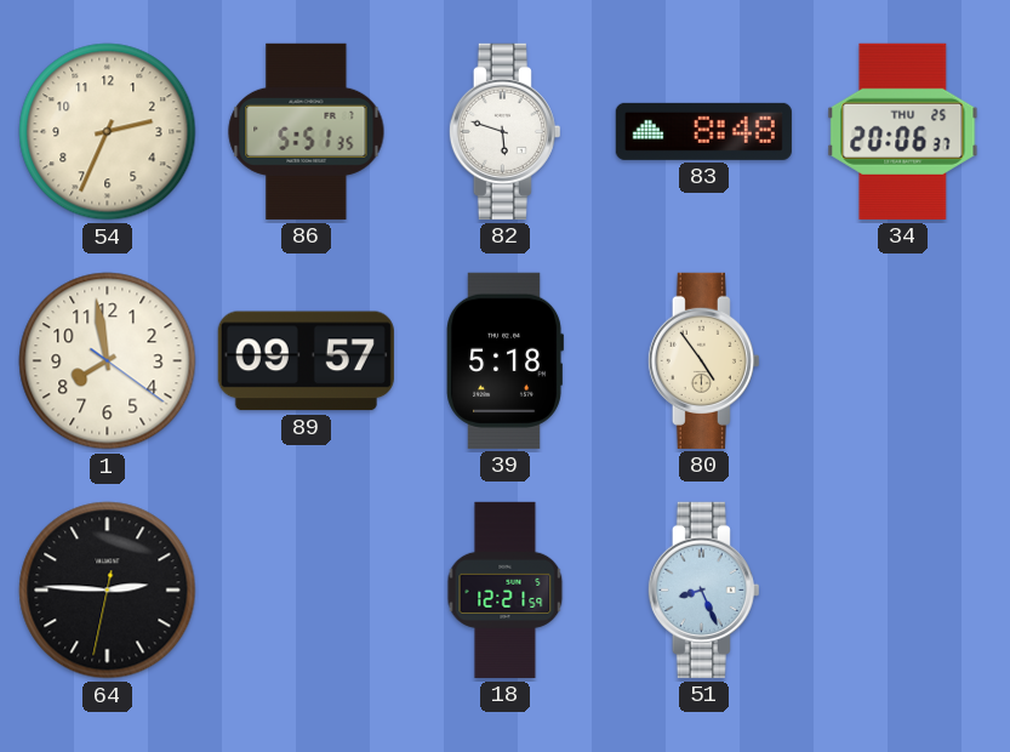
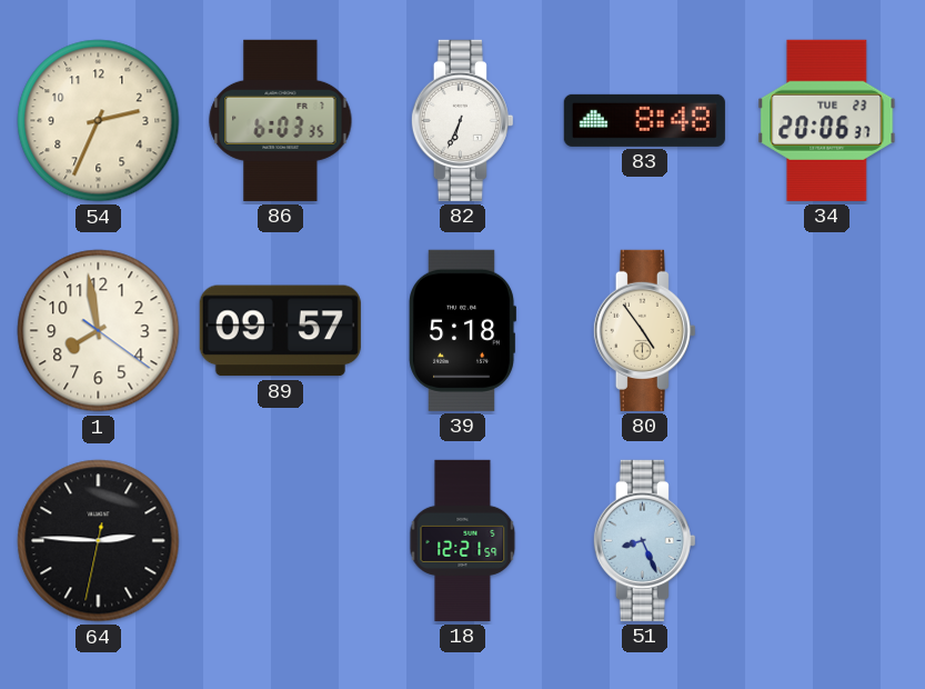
86: 5:51 -> 6:03
82: 5:48 -> 6:34
34 date: THU 25 -> TUE 23
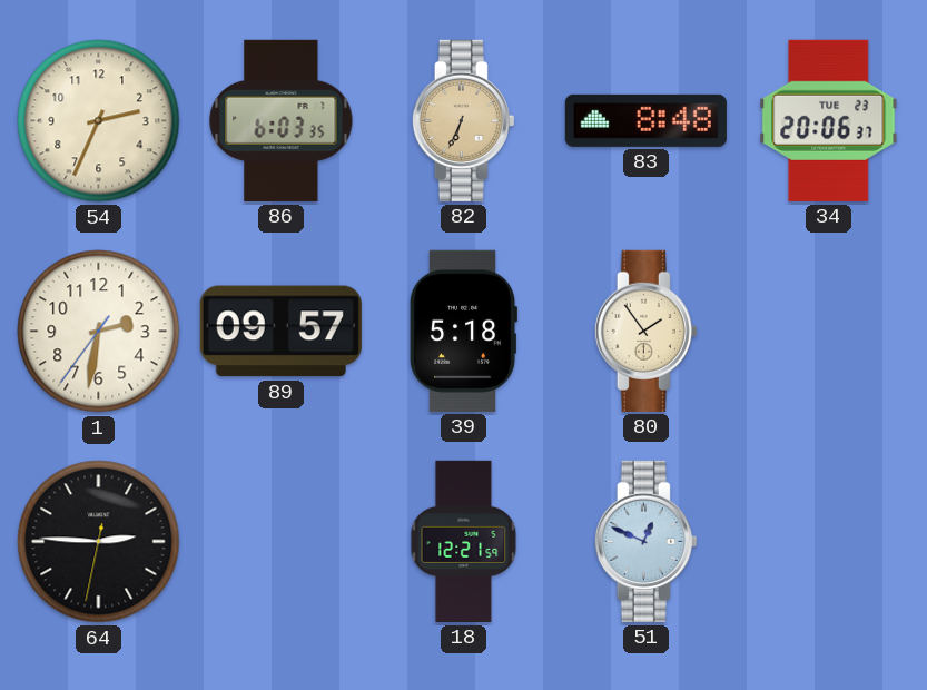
82 dial: white -> champagne
1: 7:58 -> 2:31
80: 4:54 -> 1:54
51: 8:26 -> 12:49
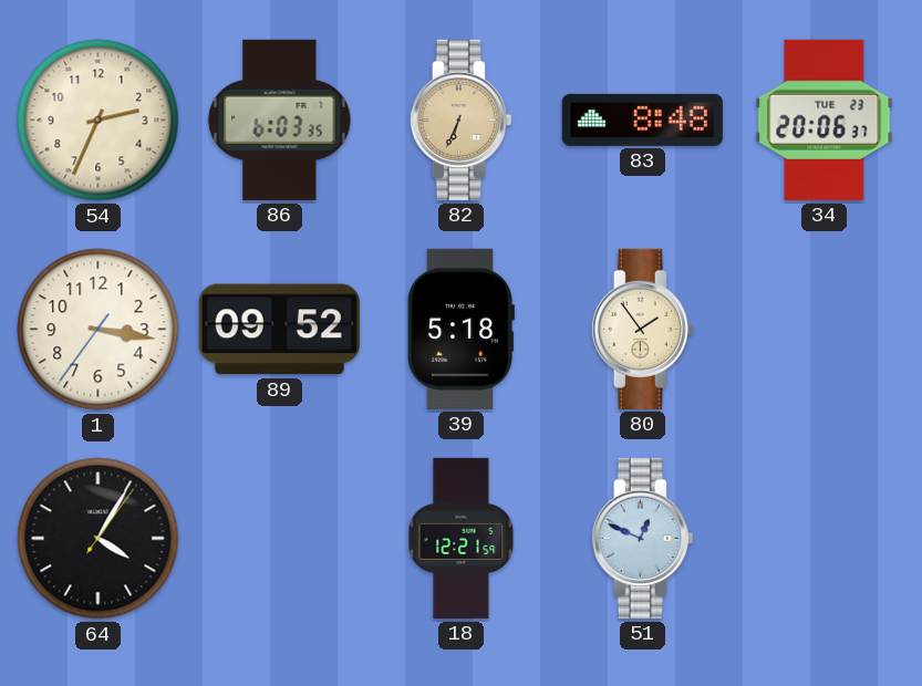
1: 2:31 -> 3:16
89: 09:57 -> 09:52
64: 2:45 -> 4:05
